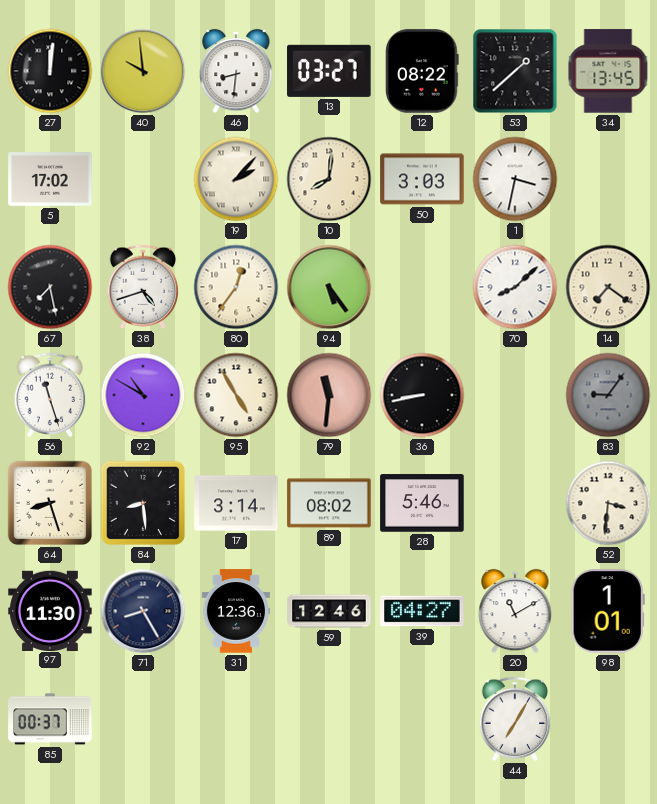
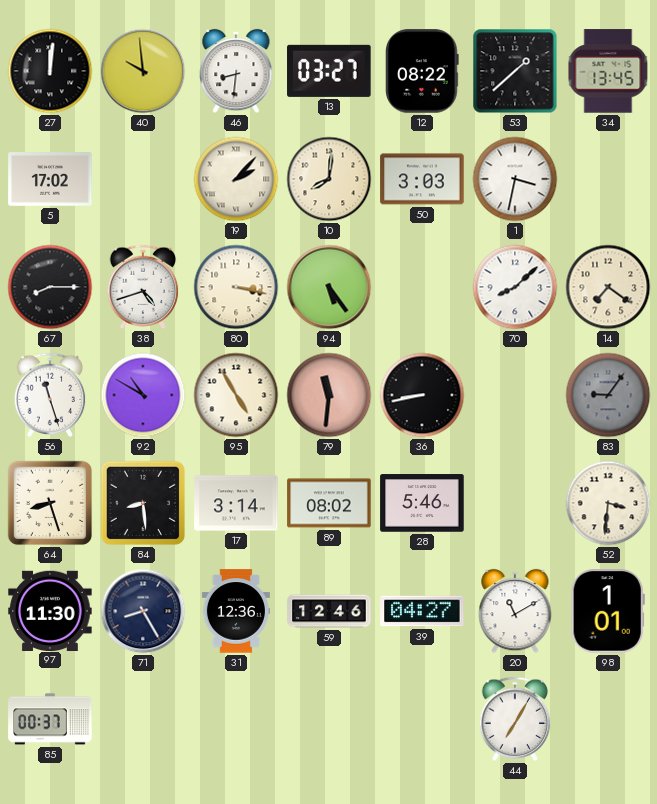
67: 7:28 -> 8:15
80: 12:36 -> 3:17
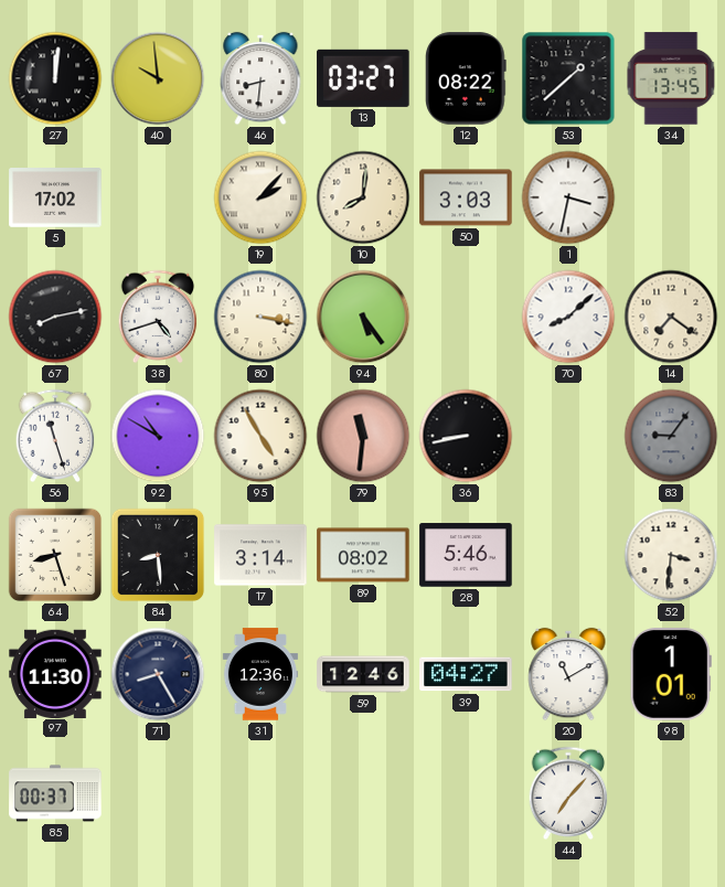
67: 8:15 -> 8:13
44: 7:05 -> 7:07
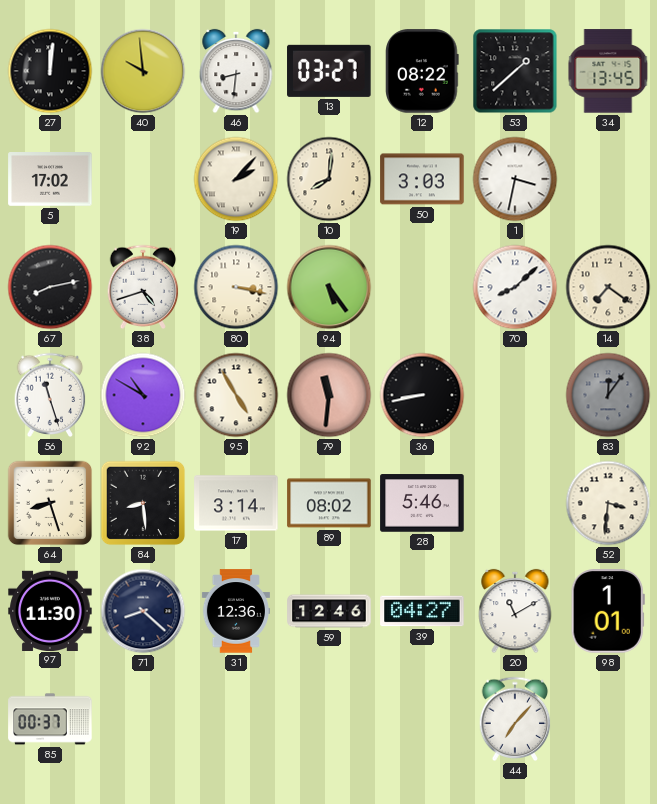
83: 9:06 -> 12:06
71: 8:25 -> 8:22
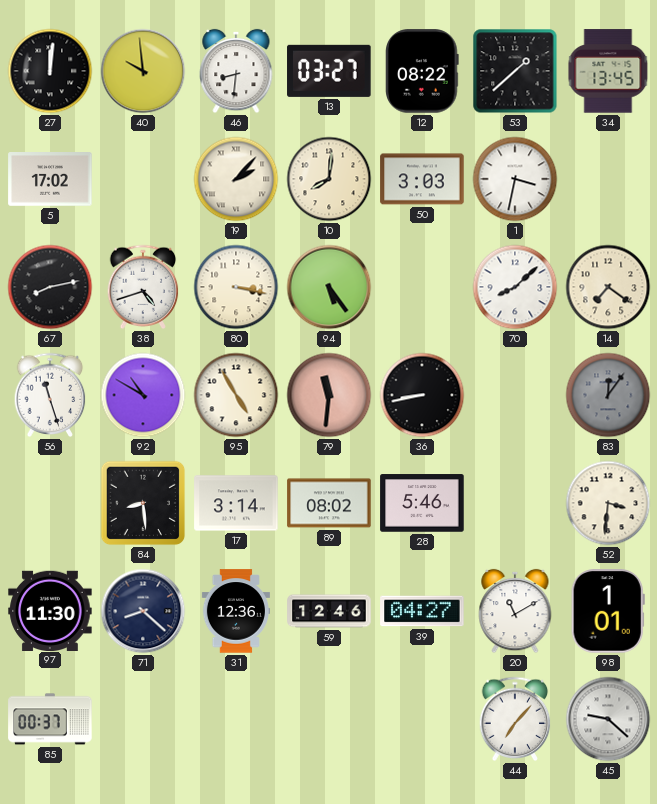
64: 8:27 -> none
45: none -> 9:22
